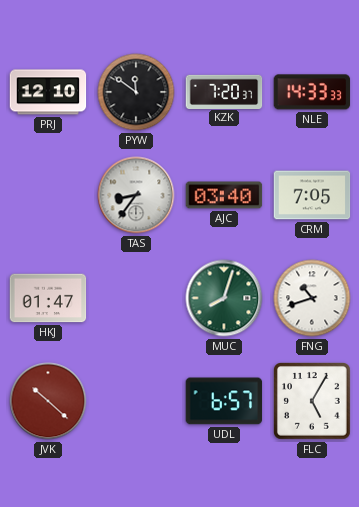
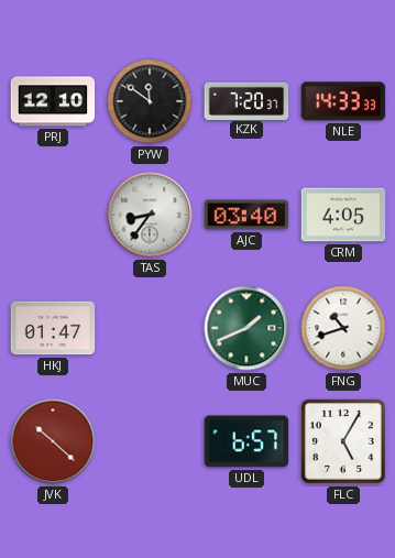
CRM: 7:05 -> 4:05
MUC: 8:03 -> 1:41
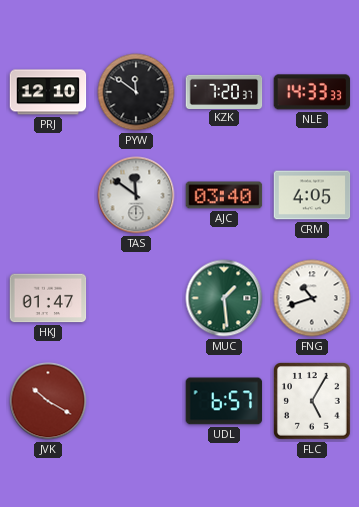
TAS: 8:36 -> 11:51
MUC: 1:41 -> 1:29
JVK: 10:22 -> 10:20
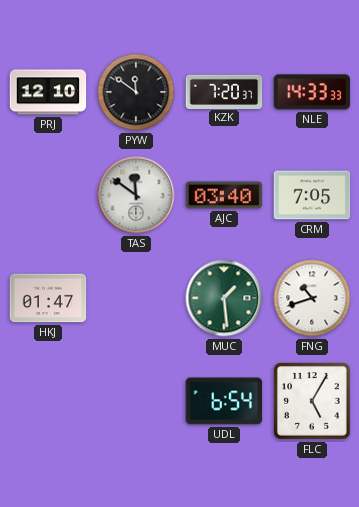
CRM: 4:05 -> 7:05
JVK: 10:20 -> none
UDL: 6:57 -> 6:54
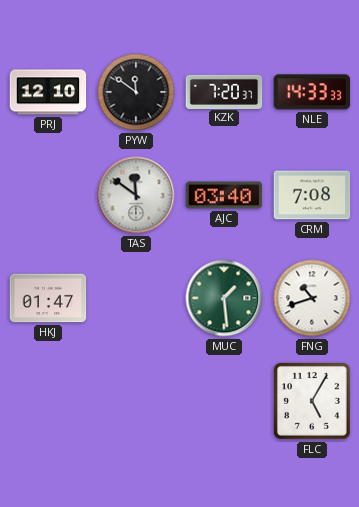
CRM: 7:05 -> 7:08
UDL: 6:54 -> none
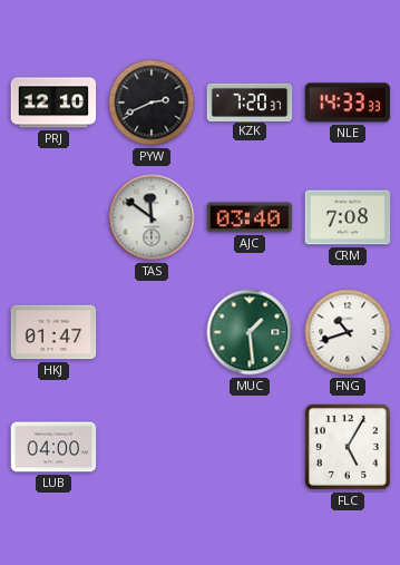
PYW: 11:51 -> 2:41
LUB: none -> 04:00
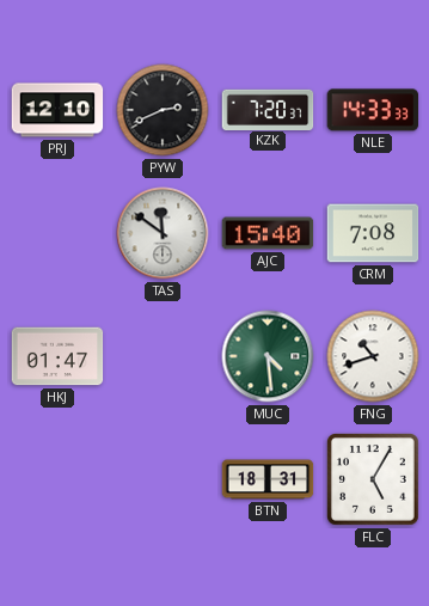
AJC: 03:40 -> 15:40
MUC: 1:29 -> 4:29
LUB: 04:00 -> none
BTN: none -> 18:31
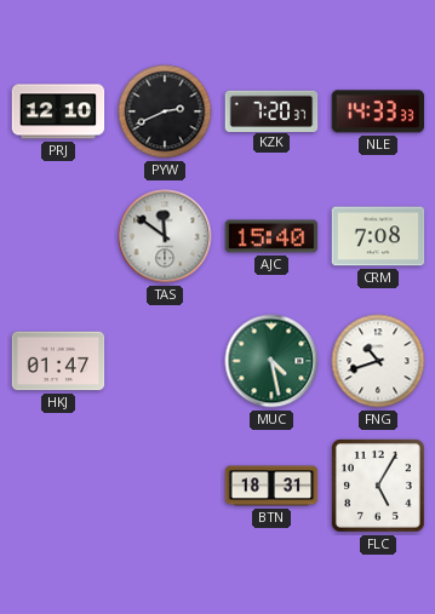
MUC: 4:29 -> 4:28
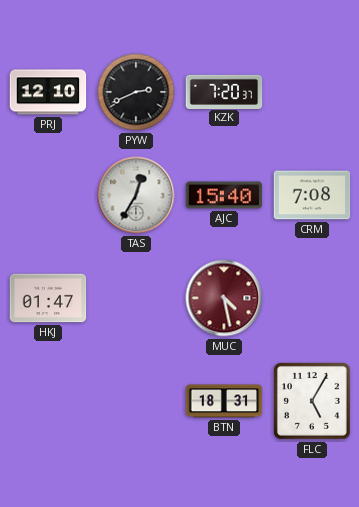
NLE: 14:33 -> none
TAS: 11:51 -> 12:35
MUC dial: green -> burgundy
FNG: 10:42 -> none
